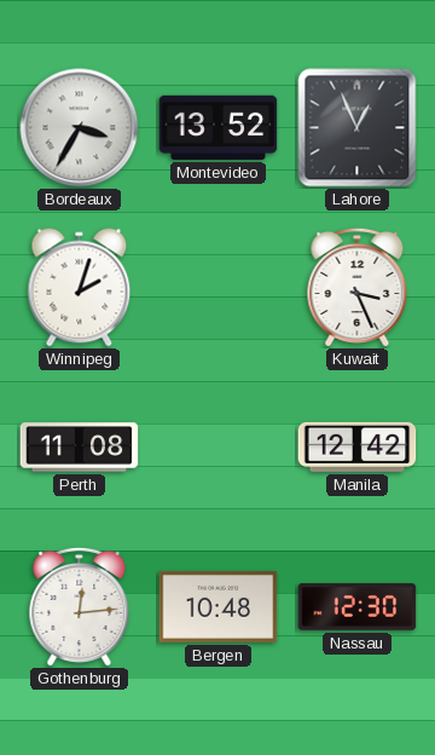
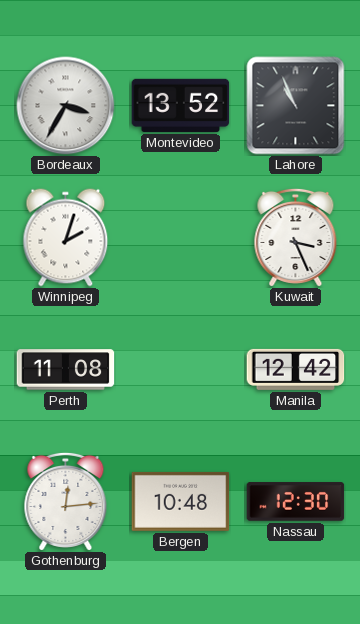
Lahore: 12:56 -> 10:56
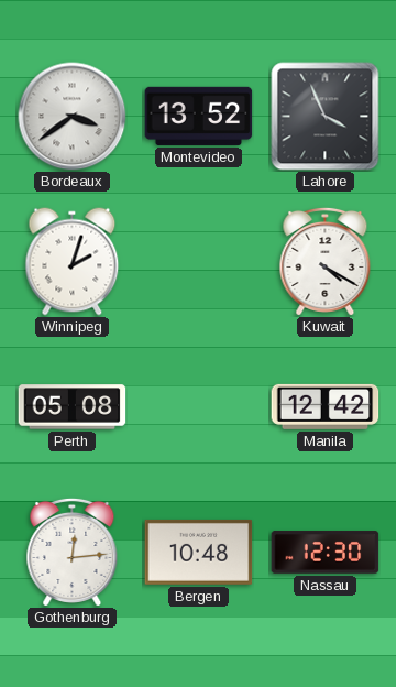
Bordeaux: 3:35 -> 3:39
Lahore: 10:56 -> 3:56
Kuwait: 3:26 -> 4:20
Perth: 11:08 -> 05:08
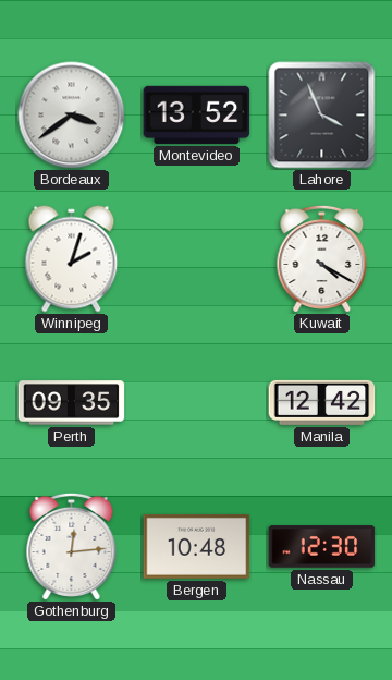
Perth: 05:08 -> 09:35
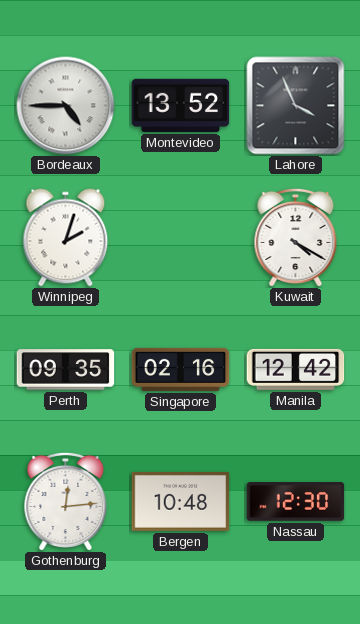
Bordeaux: 3:39 -> 4:45
Singapore: none -> 02:16
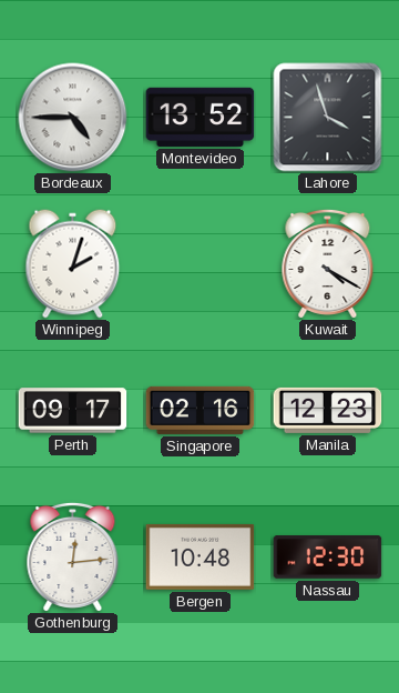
Lahore: 3:56 -> 3:57
Perth: 09:35 -> 09:17
Manila: 12:42 -> 12:23
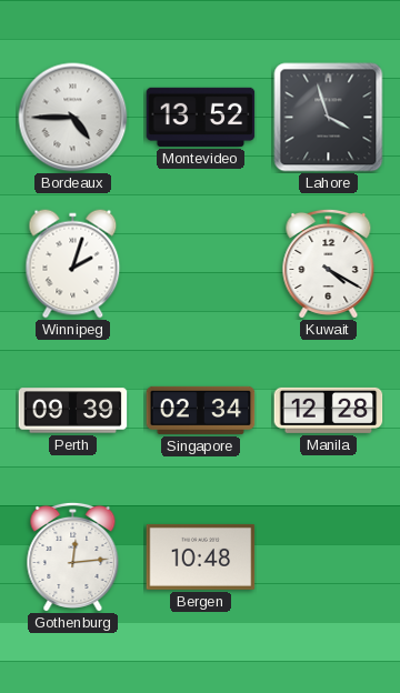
Perth: 09:17 -> 09:39
Singapore: 02:16 -> 02:34
Manila: 12:23 -> 12:28
Nassau: 12:30 -> none
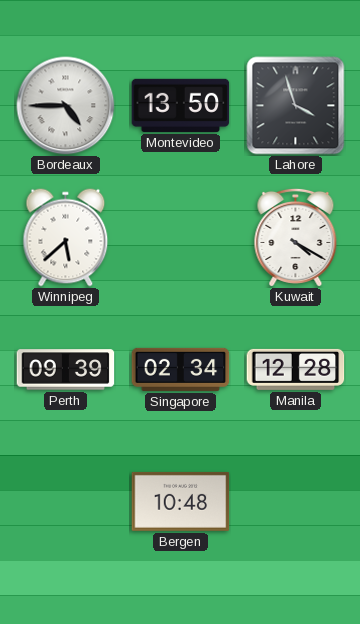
Montevideo: 13:52 -> 13:50
Winnipeg: 2:03 -> 5:38
Gothenburg: 12:14 -> none
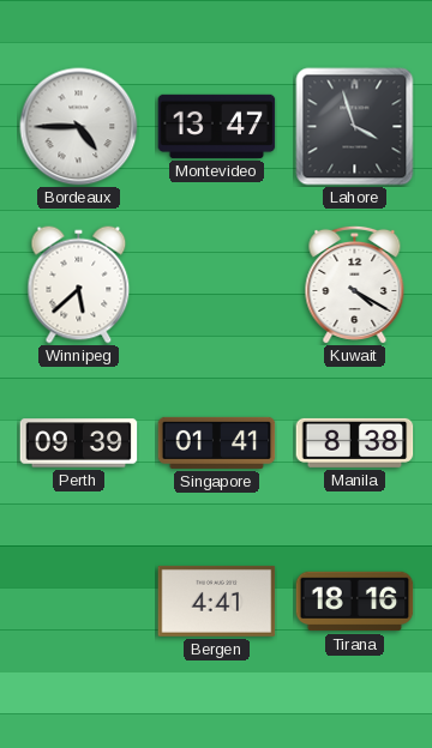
Montevideo: 13:50 -> 13:47
Singapore: 02:34 -> 01:41
Manila: 12:28 -> 8:38
Bergen: 10:48 -> 4:41
Tirana: none -> 18:16
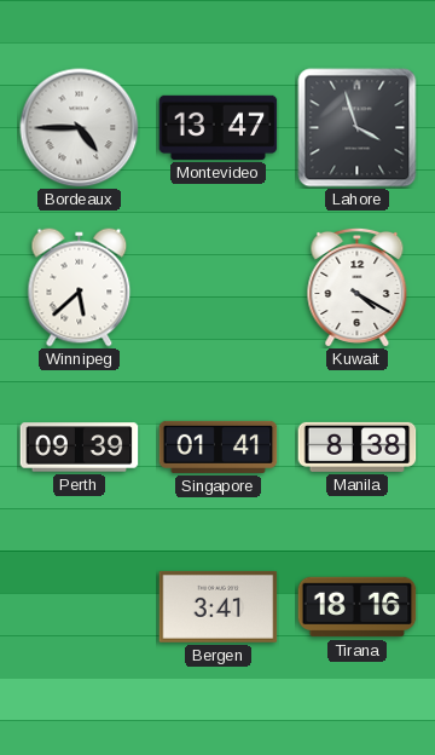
Bergen: 4:41 -> 3:41
